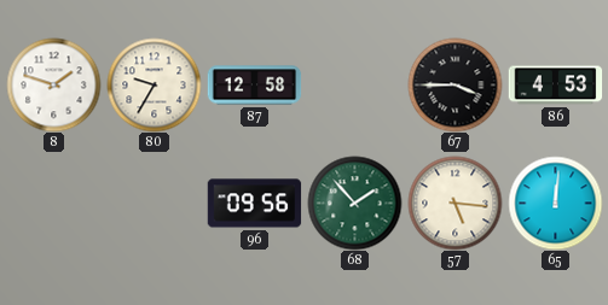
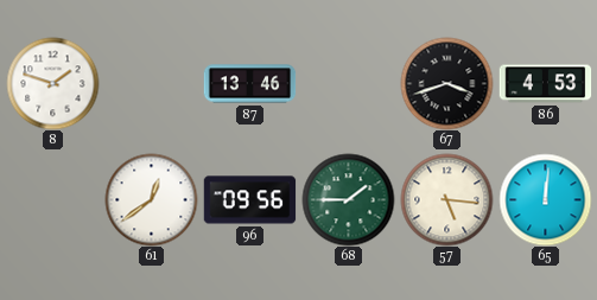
80: 9:35 -> none
87: 12:58 -> 13:46
67: 3:45 -> 3:42
61: none -> 12:39
68: 1:53 -> 1:45
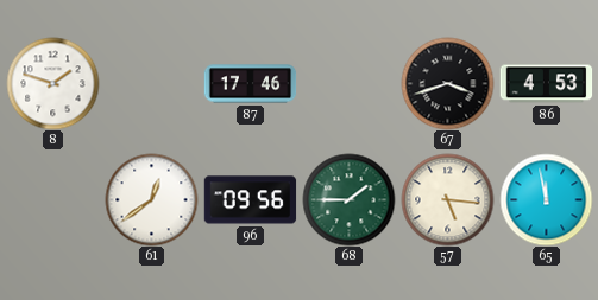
87: 13:46 -> 17:46
65: 12:01 -> 11:58
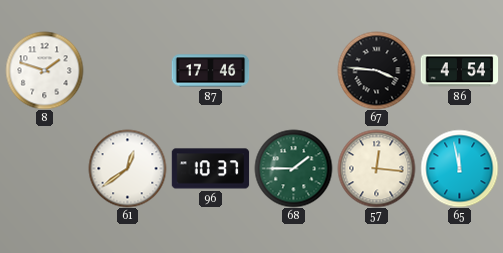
67: 3:42 -> 3:46
86: 4:53 -> 4:54
96: 09:56 -> 10:37
57: 5:16 -> 12:16
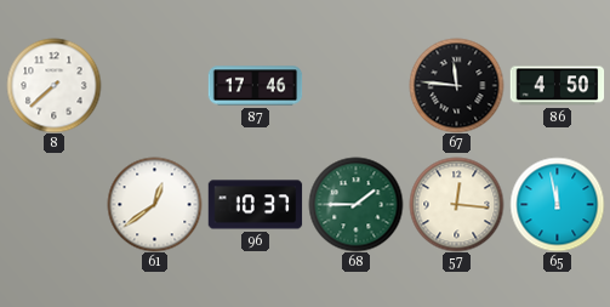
8: 1:48 -> 7:38
67: 3:46 -> 11:46
86: 4:54 -> 4:50
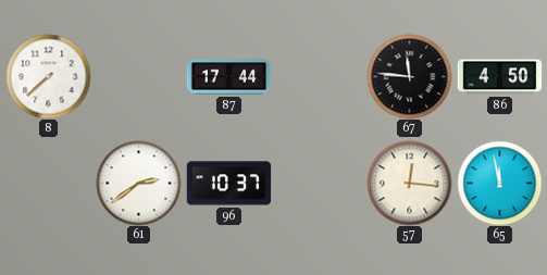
87: 17:46 -> 17:44
61: 12:39 -> 2:39
68: 1:45 -> none
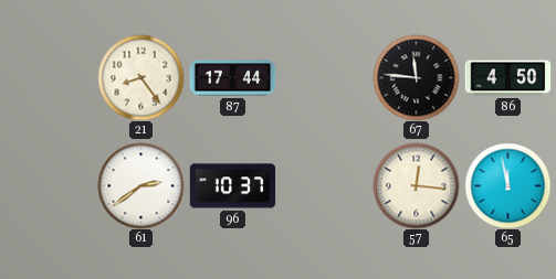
8: 7:38 -> none
21: none -> 8:24
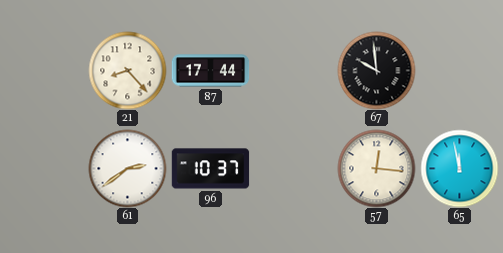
21: 8:24 -> 8:23
67: 11:46 -> 9:59
86: 4:50 -> none
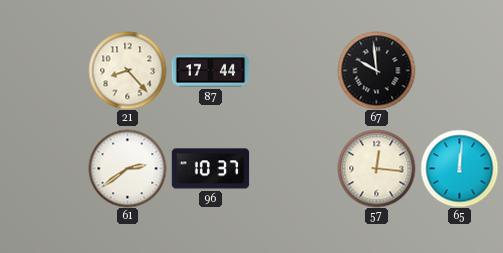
65: 11:58 -> 12:01
